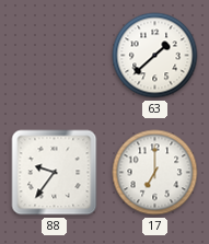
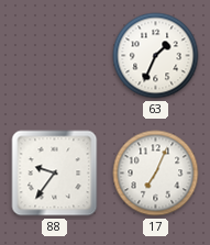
63: 1:38 -> 1:34
17: 7:00 -> 7:04
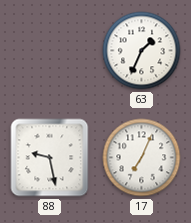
88: 9:36 -> 9:28
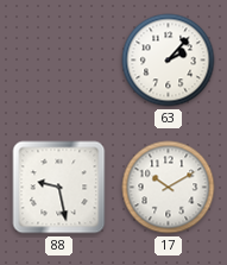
63: 1:34 -> 2:07
17: 7:04 -> 10:10
